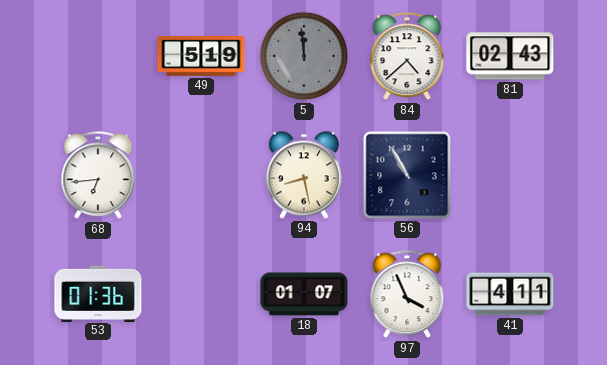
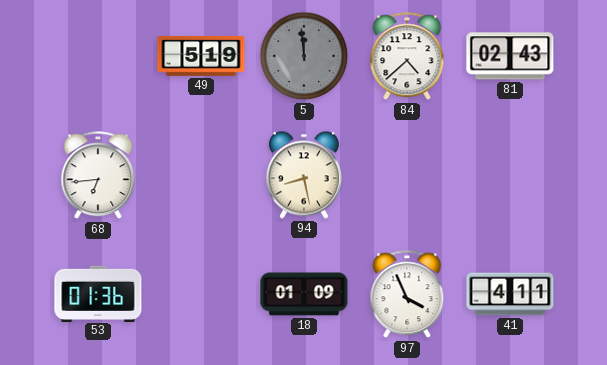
56: 10:55 -> none
18: 01:07 -> 01:09
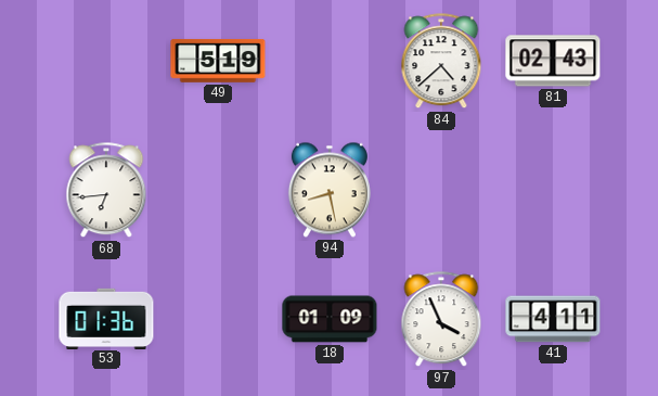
5: 11:59 -> none
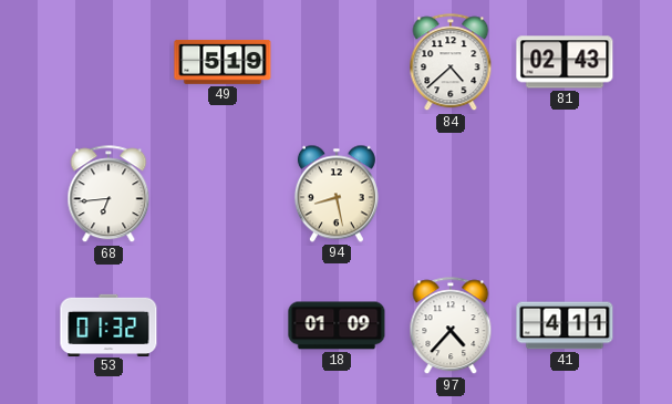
53: 01:36 -> 01:32
97: 3:56 -> 4:37
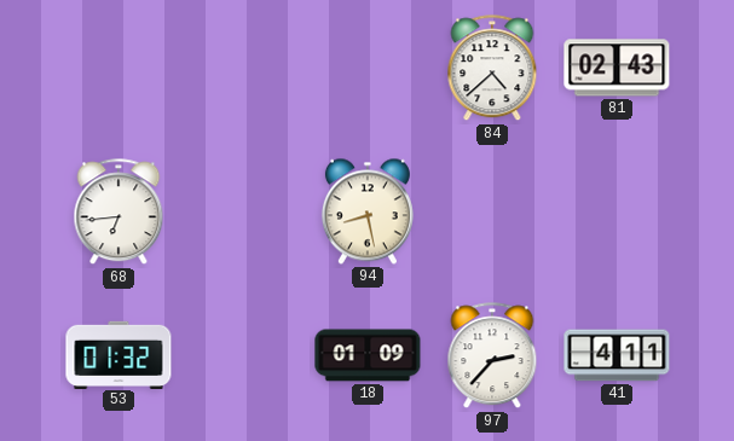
49: 5:19 -> none
97: 4:37 -> 2:37
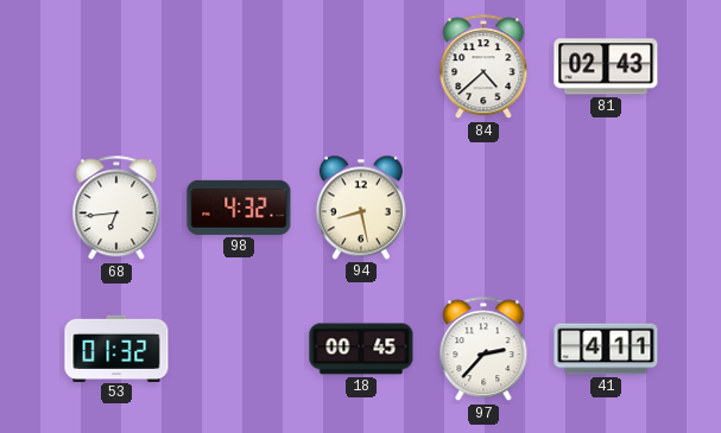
98: none -> 4:32
18: 01:09 -> 00:45
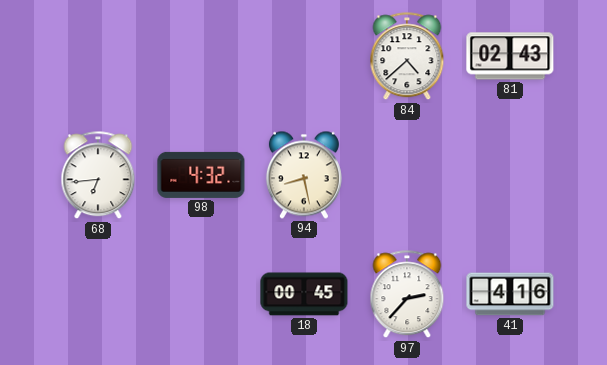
53: 01:32 -> none
41: 4:11 -> 4:16
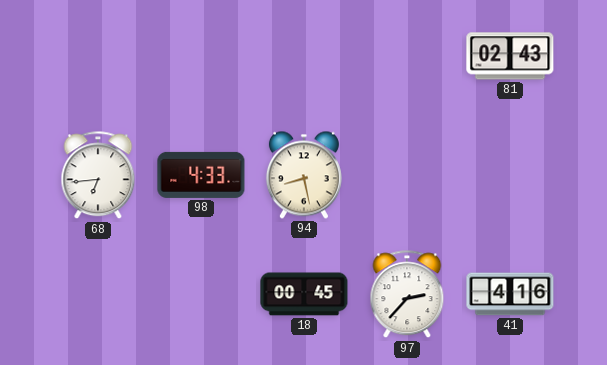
84: 4:38 -> none
98: 4:32 -> 4:33
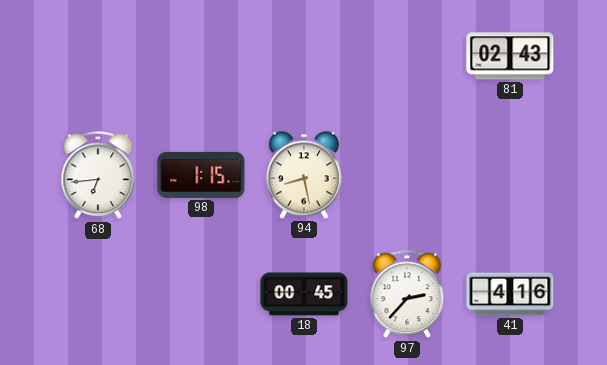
98: 4:33 -> 1:15
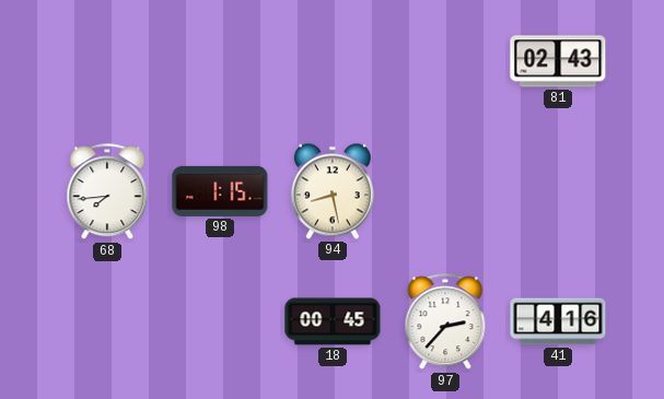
68: 6:44 -> 7:44
